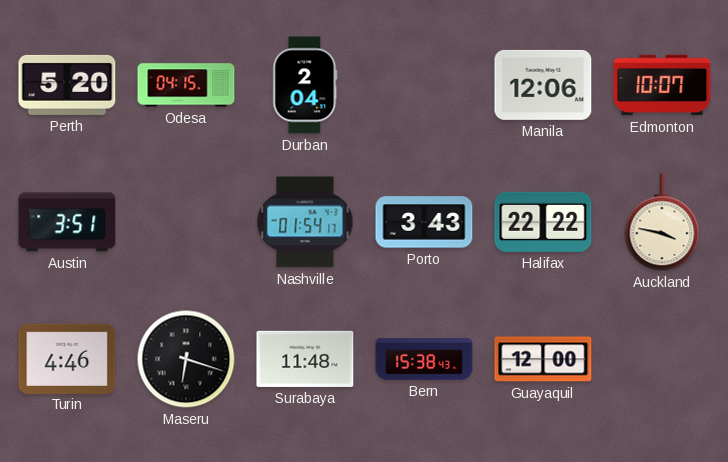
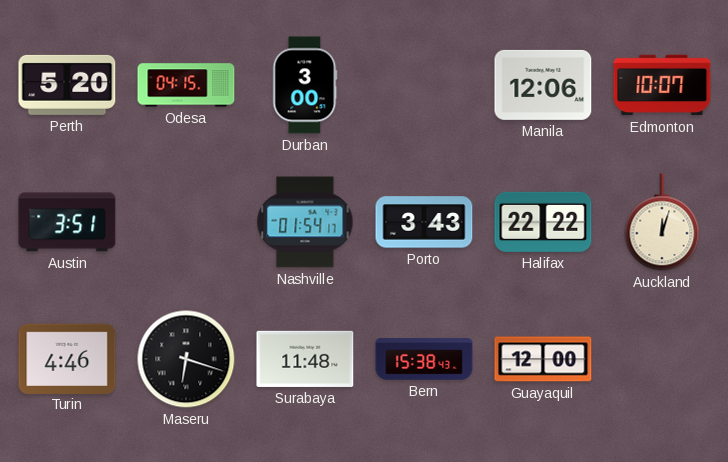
Durban: 2:04 -> 3:00
Auckland: 3:47 -> 12:03
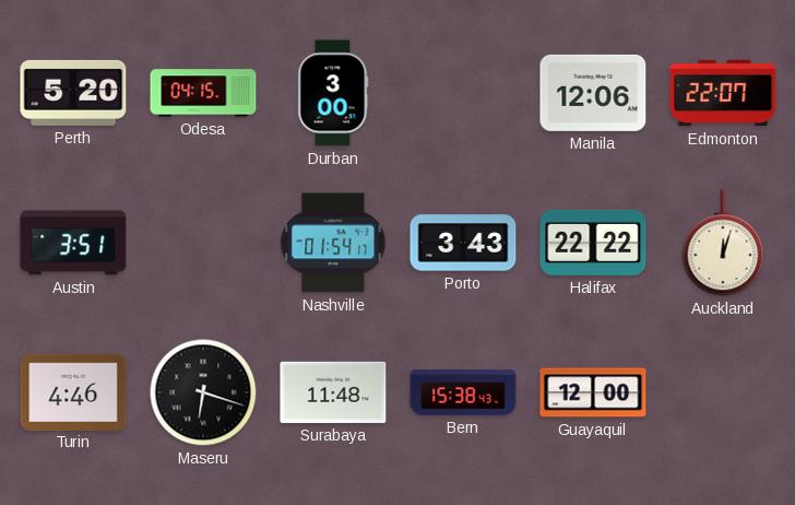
Edmonton: 10:07 -> 22:07
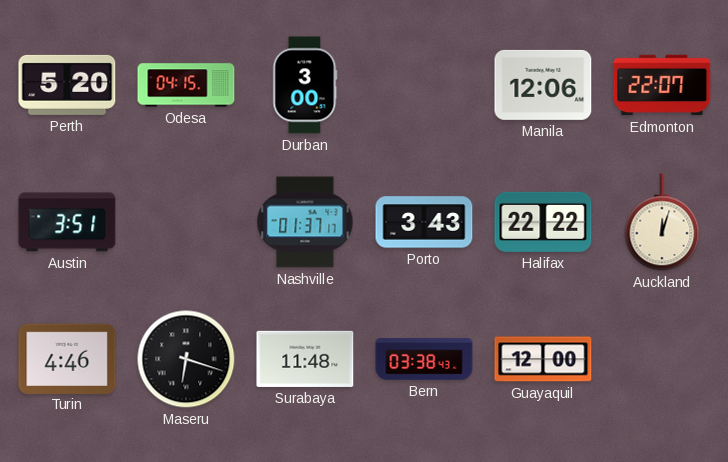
Nashville: 01:54 -> 01:37
Bern: 15:38 -> 03:38
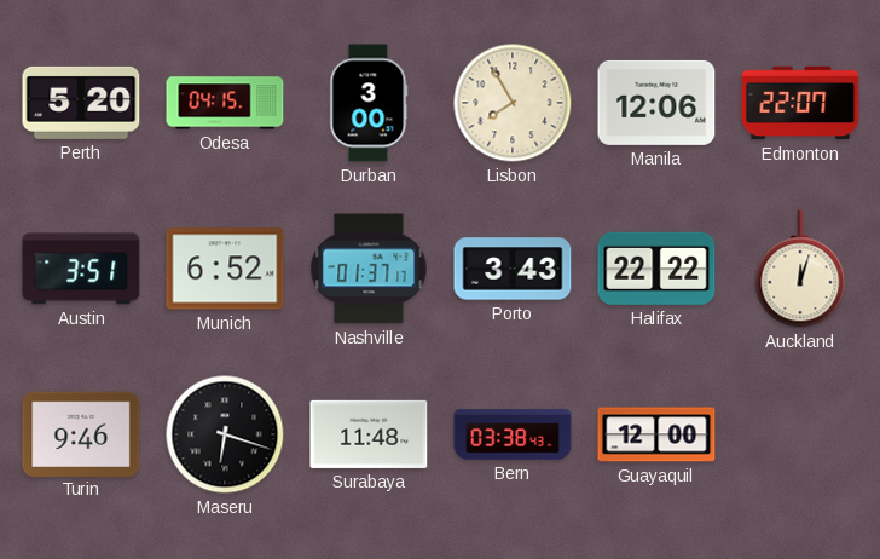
Lisbon: none -> 7:55
Munich: none -> 6:52
Turin: 4:46 -> 9:46
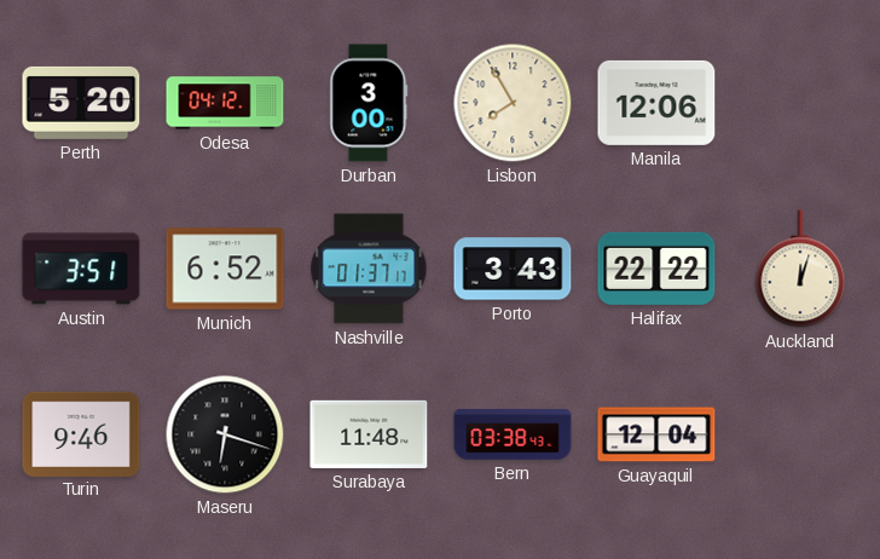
Odesa: 04:15 -> 04:12
Edmonton: 22:07 -> none
Guayaquil: 12:00 -> 12:04
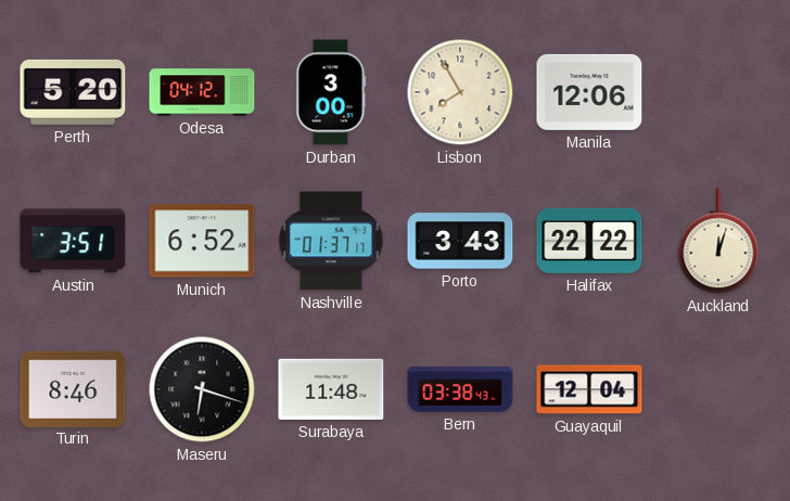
Turin: 9:46 -> 8:46
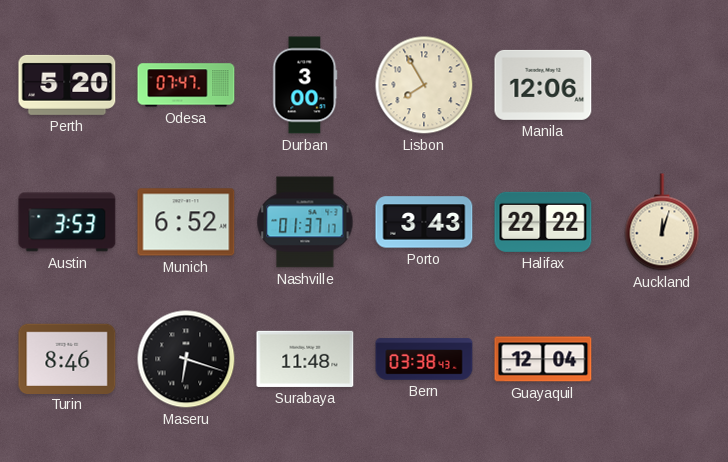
Odesa: 04:12 -> 07:47
Austin: 3:51 -> 3:53
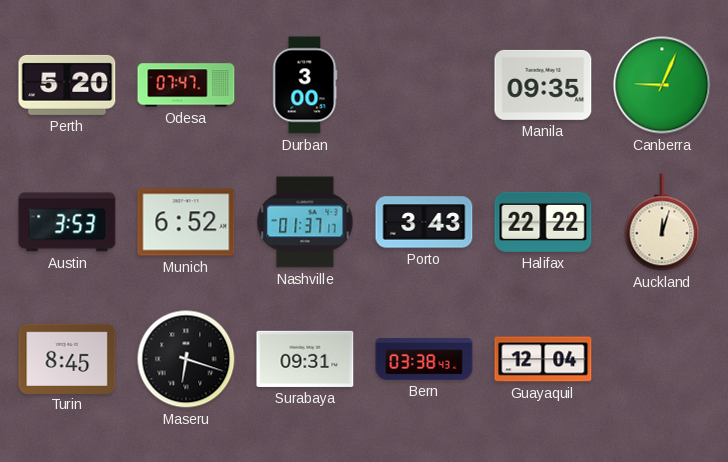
Lisbon: 7:55 -> none
Manila: 12:06 -> 09:35
Canberra: none -> 9:04
Turin: 8:46 -> 8:45
Surabaya: 11:48 -> 09:31
